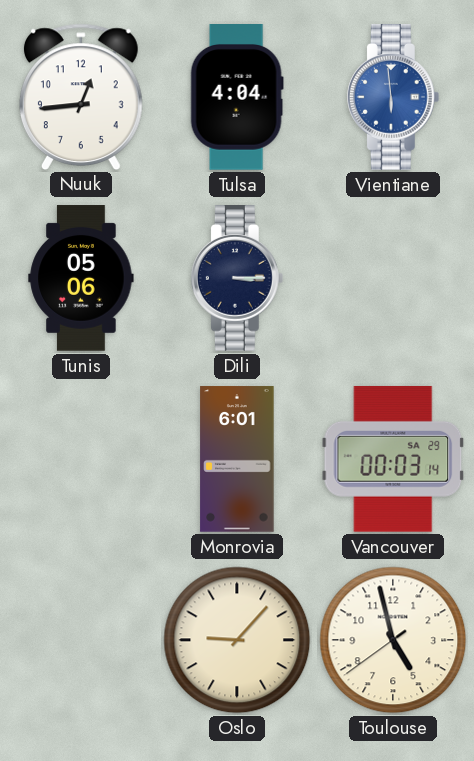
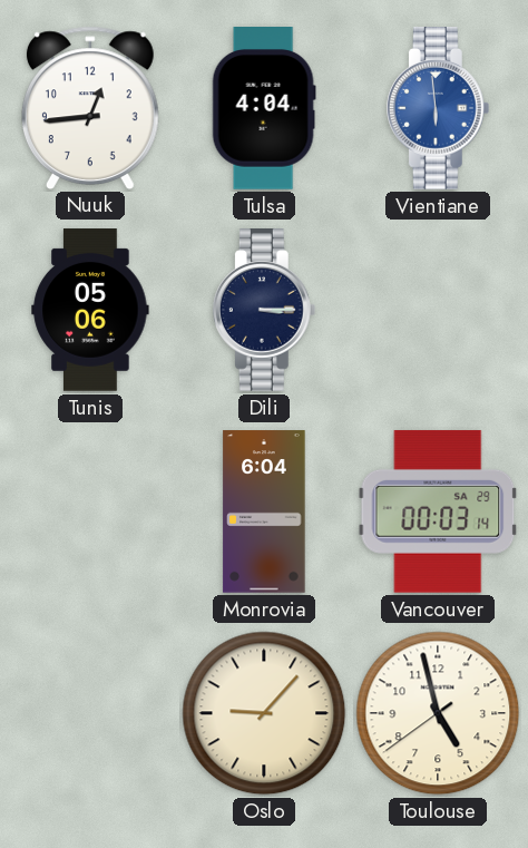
Monrovia: 6:01 -> 6:04
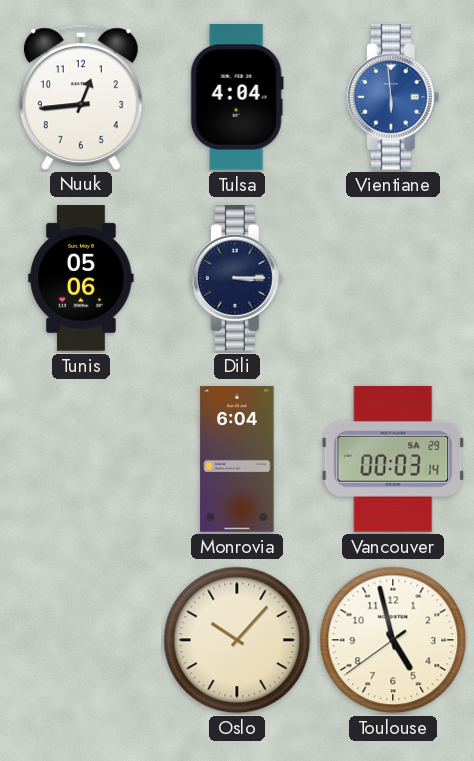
Oslo: 9:07 -> 10:07
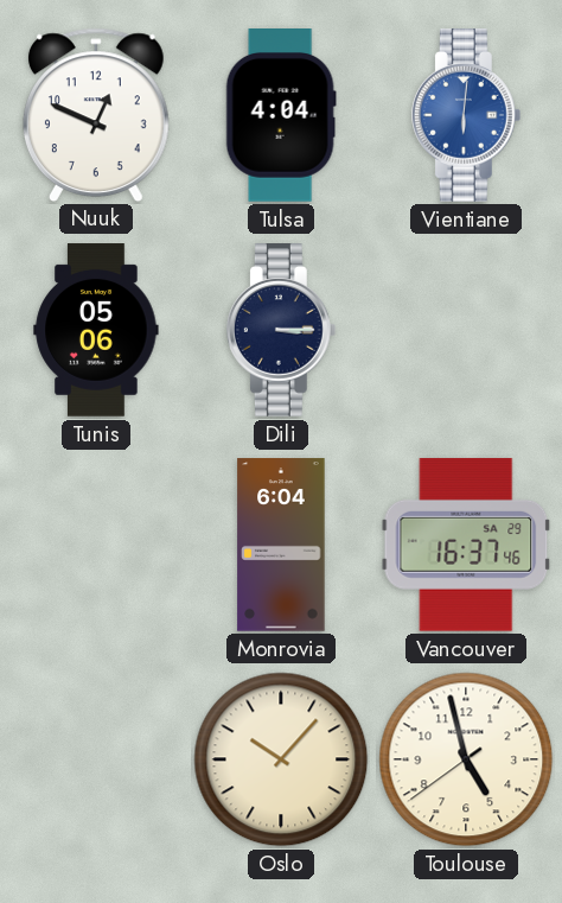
Nuuk: 12:44 -> 12:49
Vientiane: 5:59 -> 6:01
Vancouver: 00:03 -> 16:37
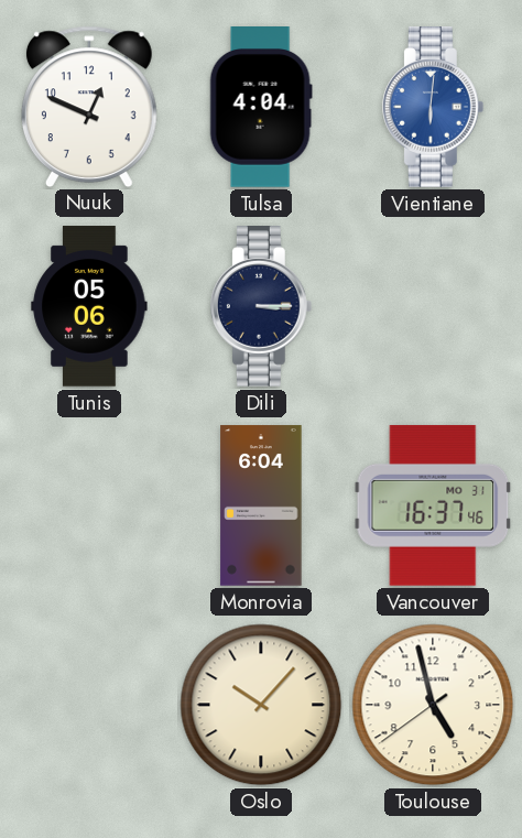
Vancouver date: SA 29 -> MO 31
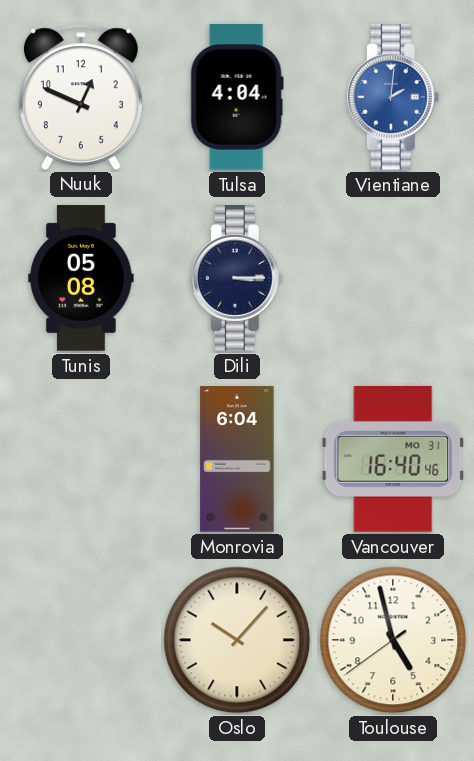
Vientiane: 6:01 -> 2:01
Tunis: 05:06 -> 05:08
Vancouver: 16:37 -> 16:40
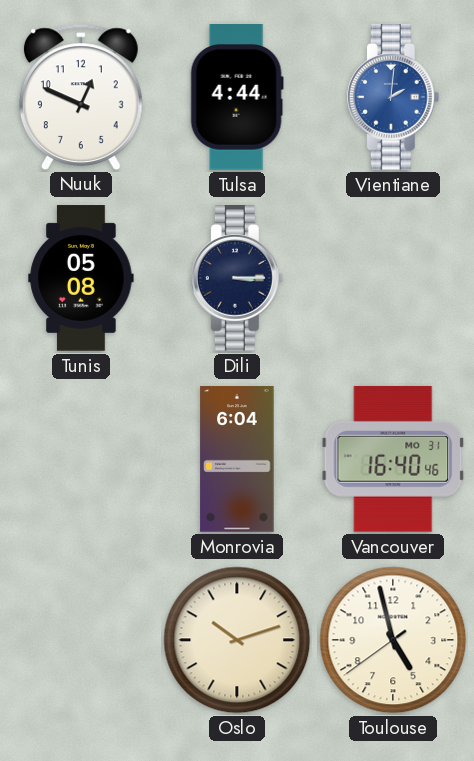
Tulsa: 4:04 -> 4:44
Oslo: 10:07 -> 10:12
